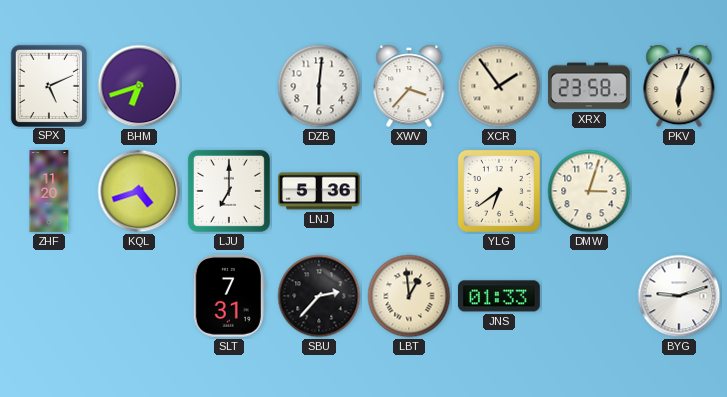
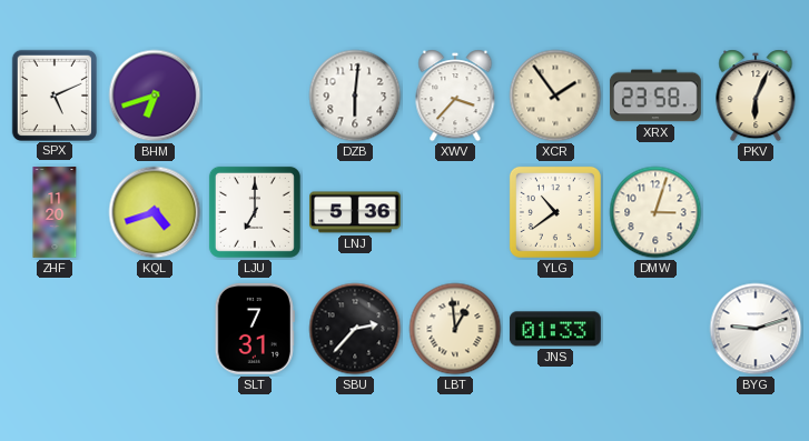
YLG: 6:39 -> 10:39
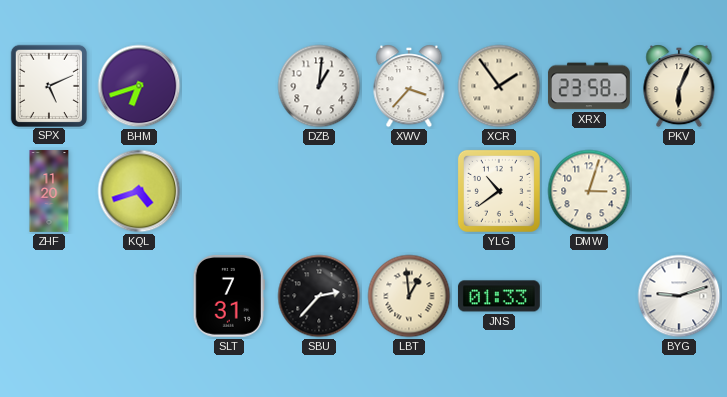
DZB: 6:01 -> 1:01
LJU: 7:00 -> none
LNJ: 5:36 -> none
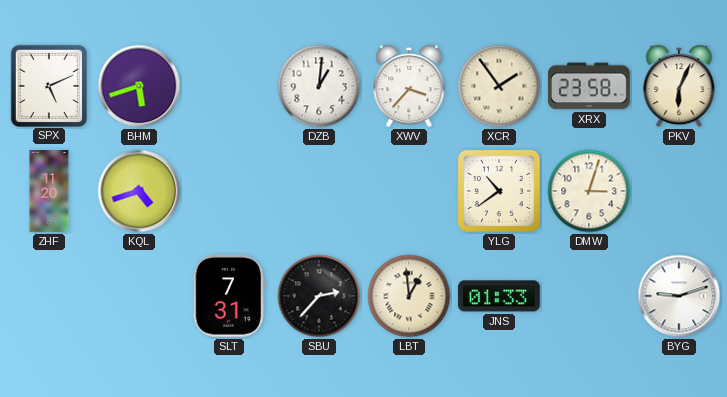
BHM: 6:42 -> 5:42
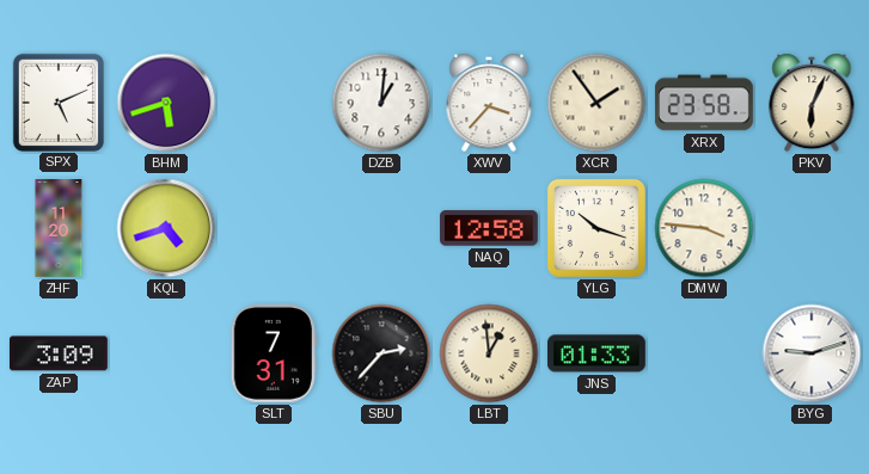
NAQ: none -> 12:58
YLG: 10:39 -> 10:18
DMW: 3:03 -> 3:46
ZAP: none -> 3:09
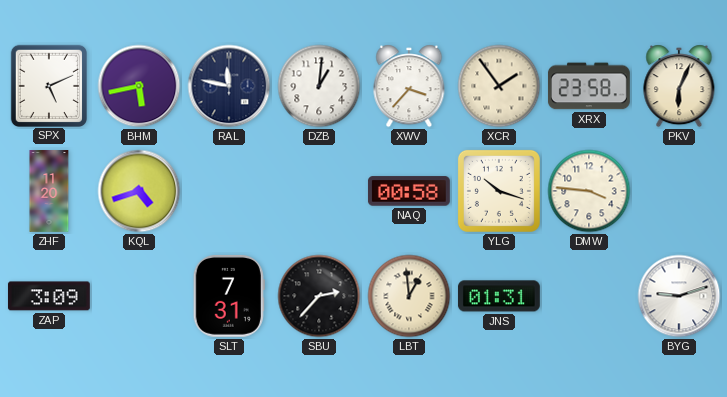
BHM: 5:42 -> 5:43
RAL: none -> 11:47
NAQ: 12:58 -> 00:58
JNS: 01:33 -> 01:31
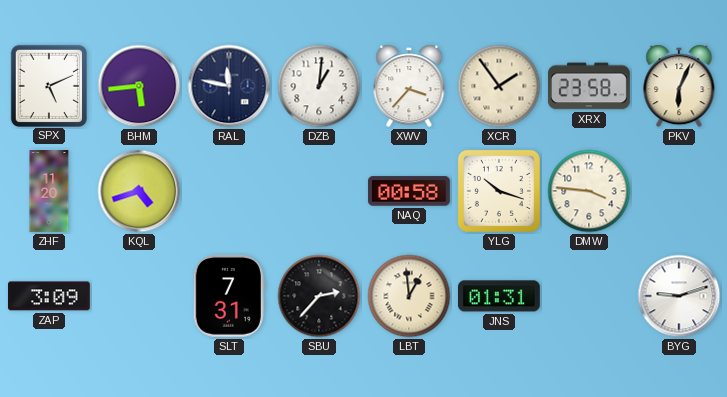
BHM: 5:43 -> 5:44
